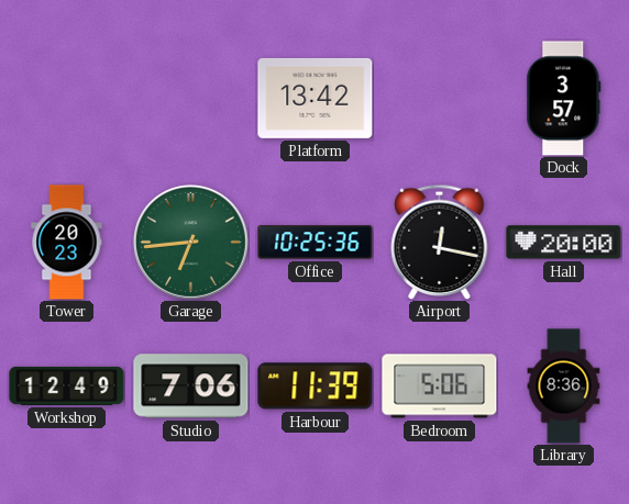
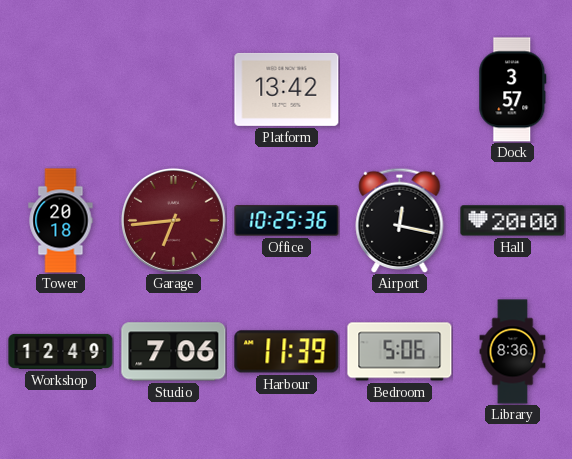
Tower: 20:23 -> 20:18
Garage dial: green -> burgundy
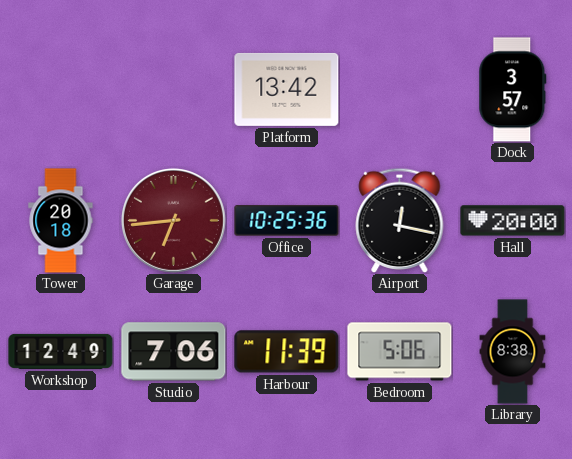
Library: 8:36 -> 8:38
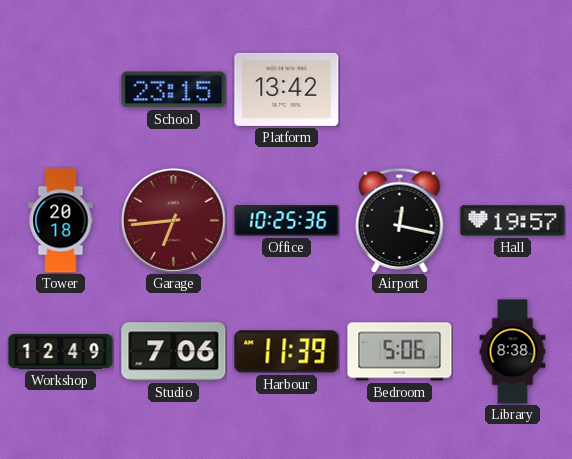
School: none -> 23:15
Dock: 3:57 -> none
Hall: 20:00 -> 19:57
